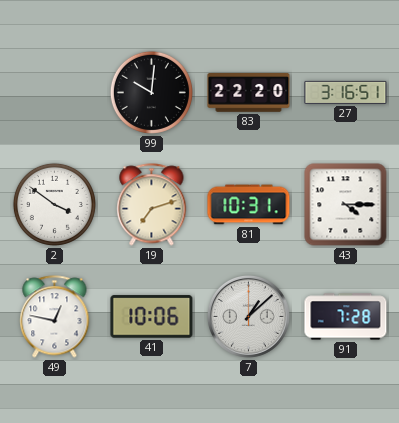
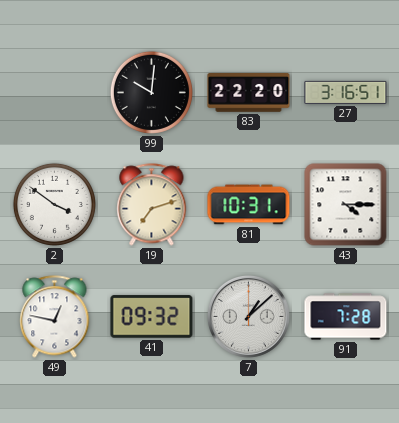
41: 10:06 -> 09:32
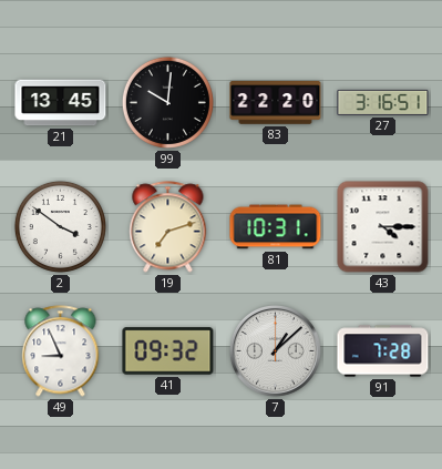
21: none -> 13:45
49: 12:47 -> 8:56
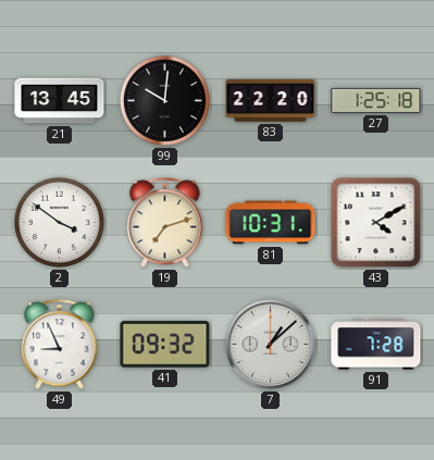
27: 3:16 -> 1:25
43: 4:15 -> 4:10
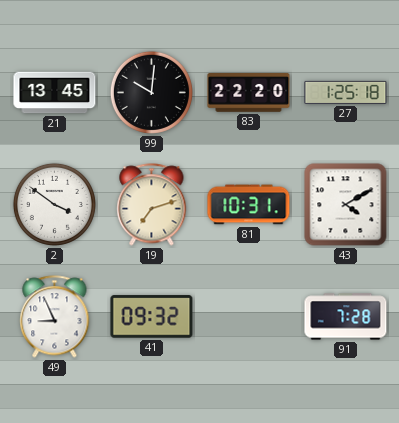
7: 1:08 -> none
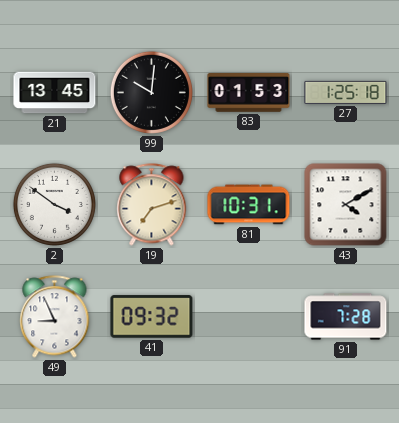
83: 22:20 -> 01:53
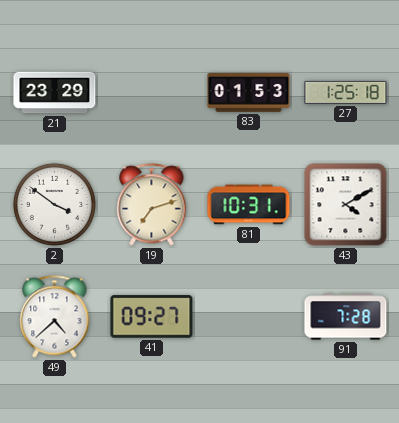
21: 13:45 -> 23:29
99: 10:01 -> none
49: 8:56 -> 4:38
41: 09:32 -> 09:27
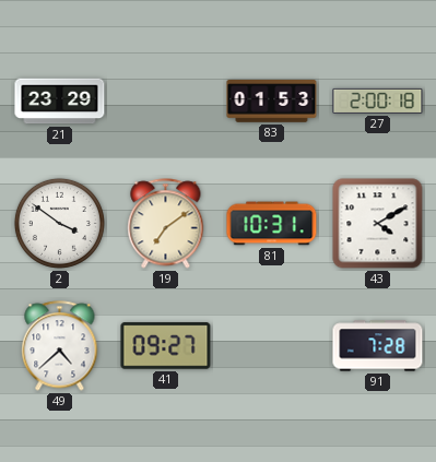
27: 1:25 -> 2:00
19: 7:12 -> 7:09
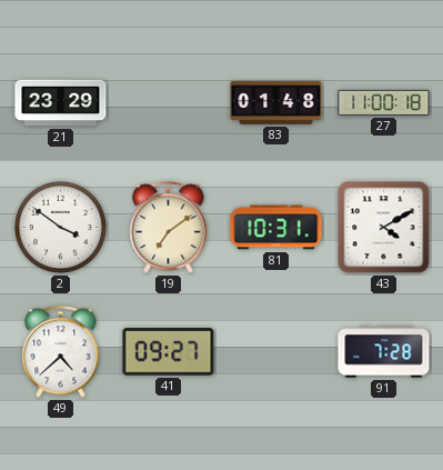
83: 01:53 -> 01:48
27: 2:00 -> 11:00
